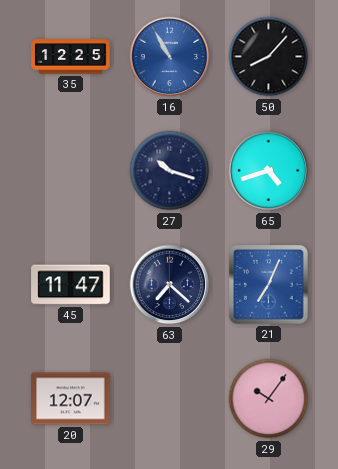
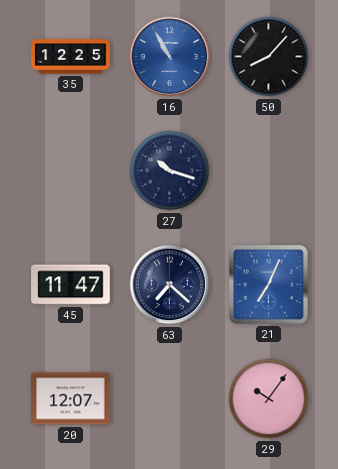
65: 4:42 -> none
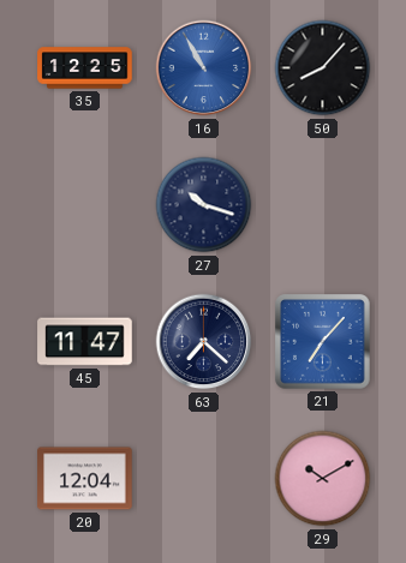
21: 7:04 -> 7:07
20: 12:07 -> 12:04
29: 10:06 -> 10:10
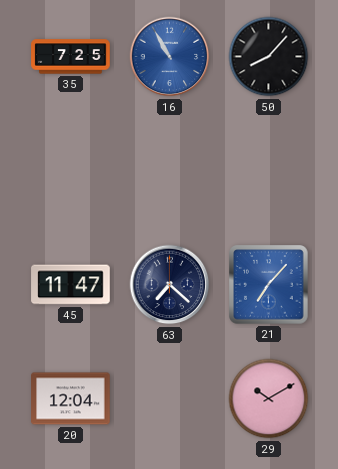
35: 12:25 -> 7:25
27: 10:18 -> none
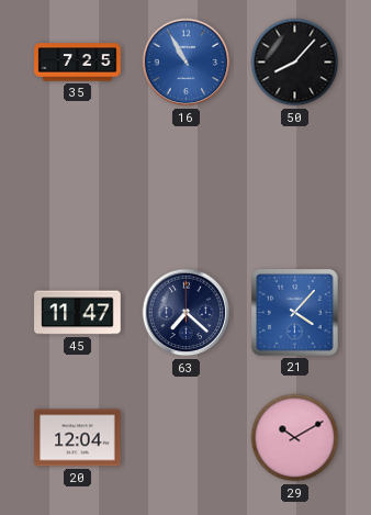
21: 7:07 -> 4:07
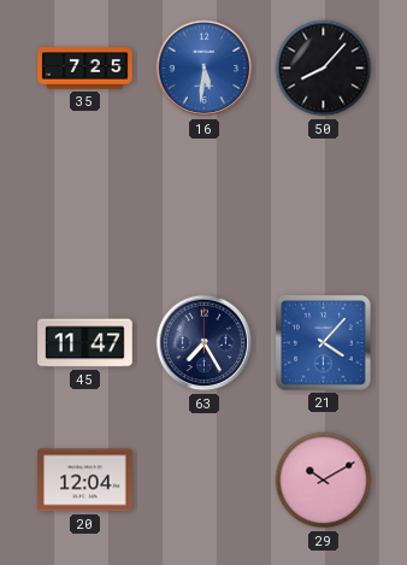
16: 10:55 -> 5:31
63: 7:22 -> 7:25
